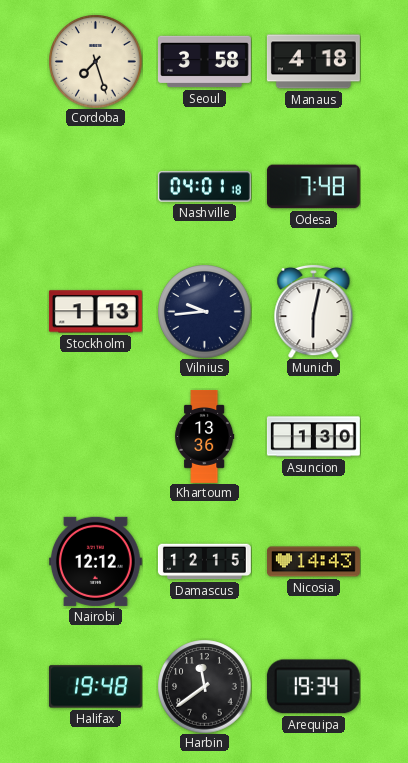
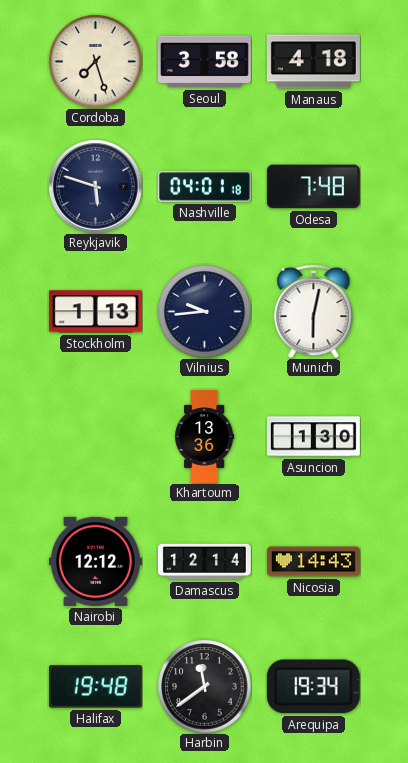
Reykjavik: none -> 5:48
Damascus: 12:15 -> 12:14
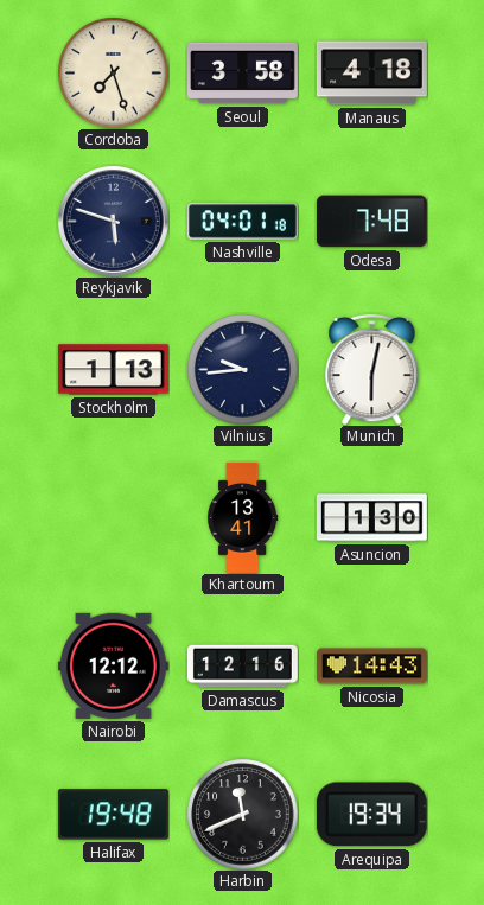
Khartoum: 13:36 -> 13:41
Damascus: 12:14 -> 12:16
Harbin: 11:39 -> 11:41
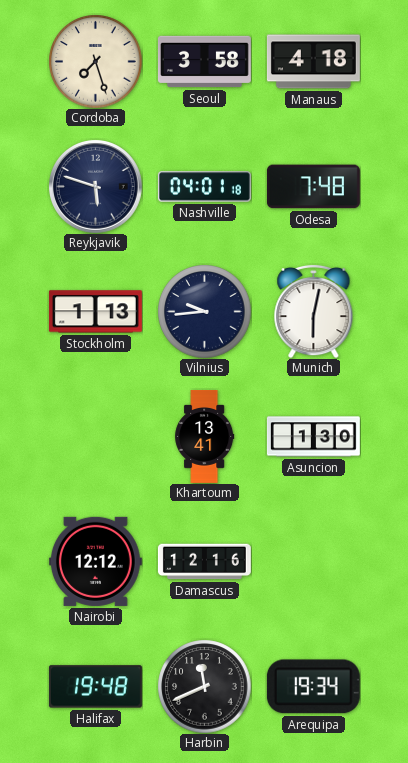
Nicosia: 14:43 -> none
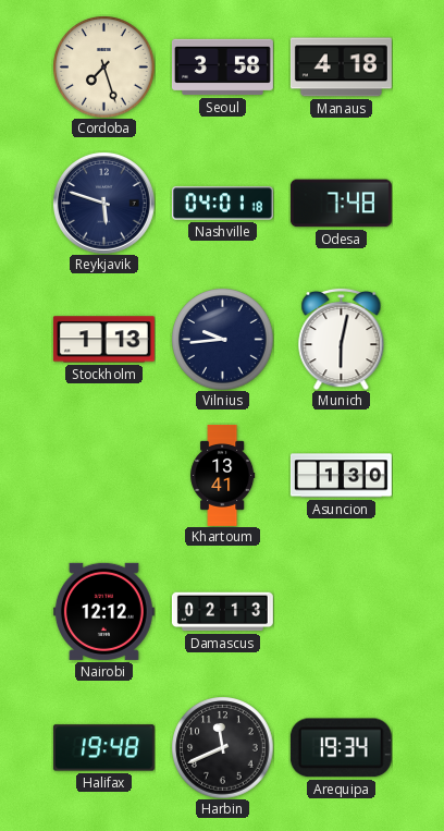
Damascus: 12:16 -> 02:13
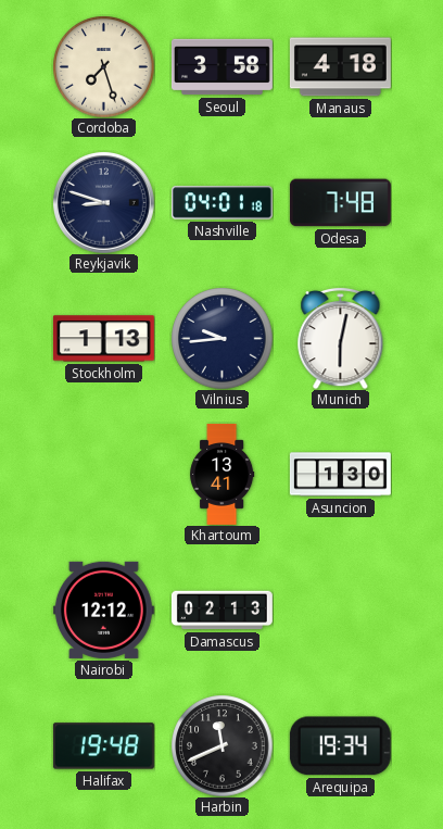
Reykjavik: 5:48 -> 8:48
